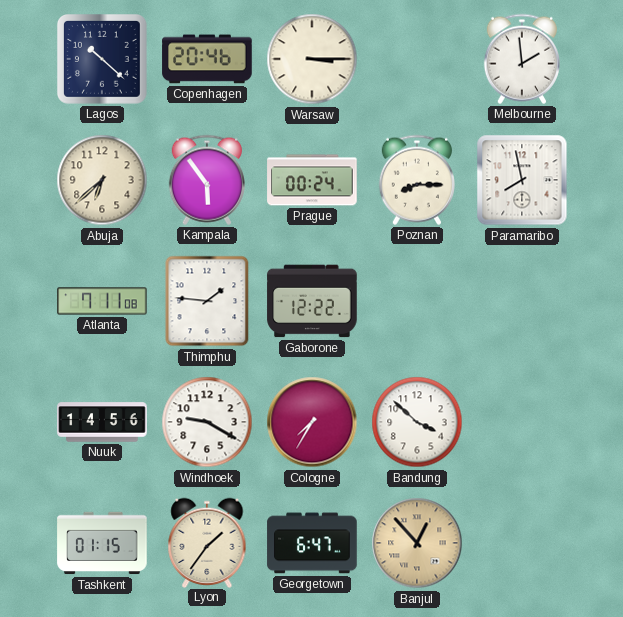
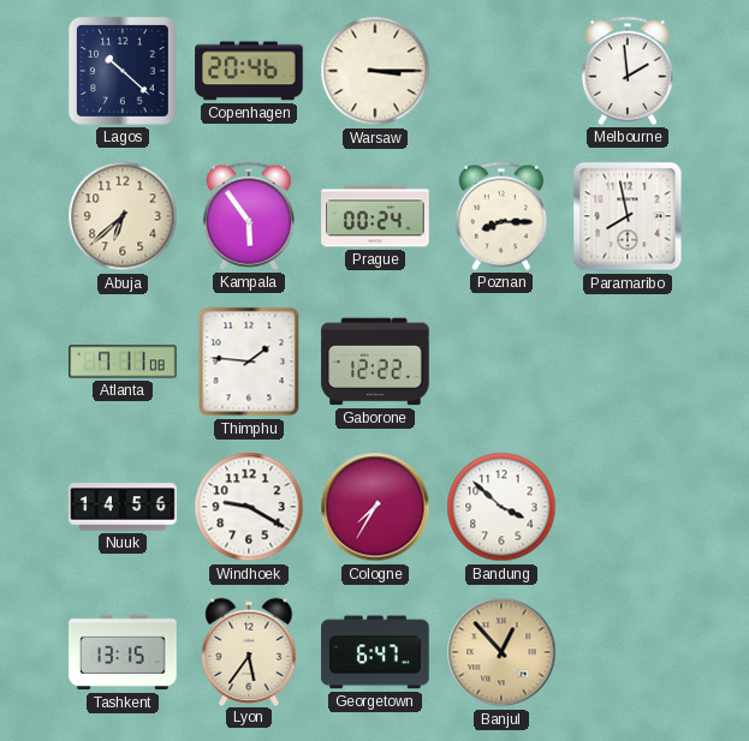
Tashkent: 01:15 -> 13:15
Lyon: 1:36 -> 5:36
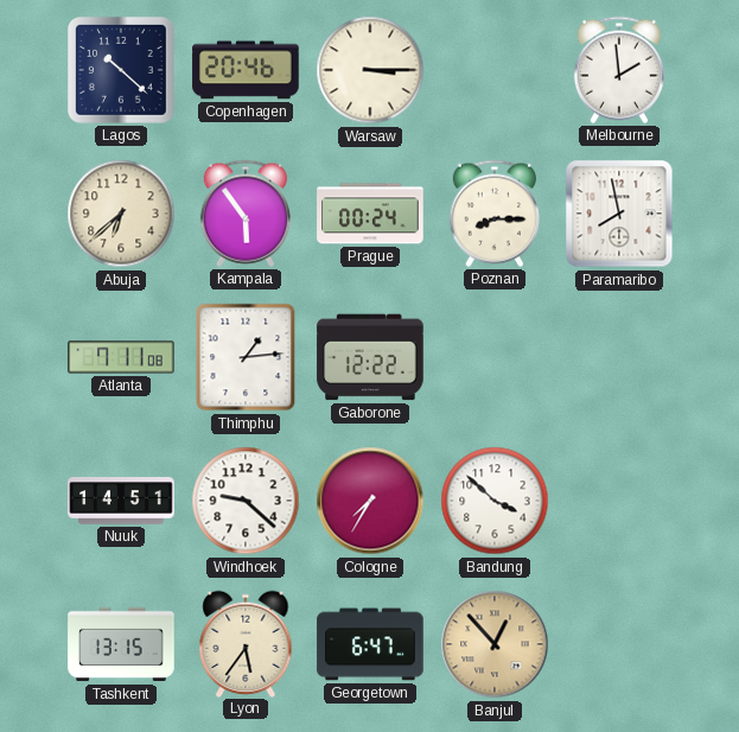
Thimphu: 1:46 -> 1:14
Nuuk: 14:56 -> 14:51
Windhoek: 9:20 -> 9:22
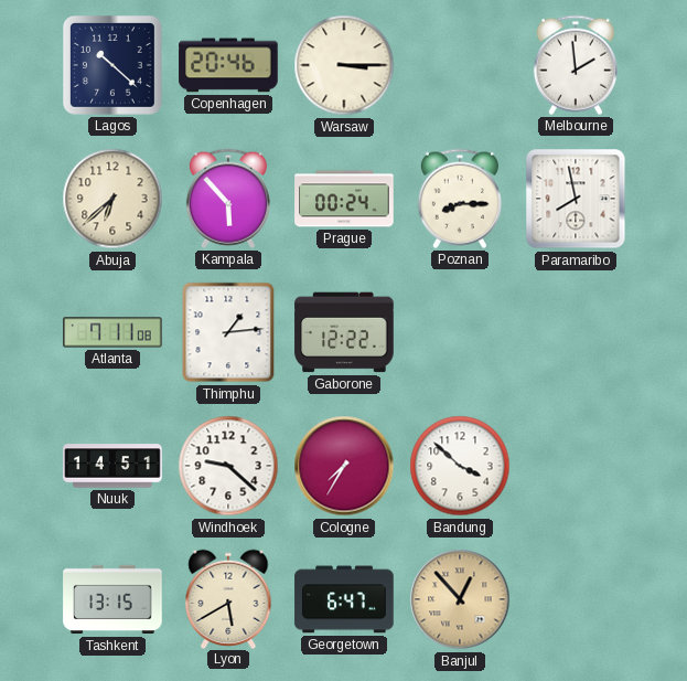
Kampala: 5:54 -> 5:53
Lyon: 5:36 -> 5:40
